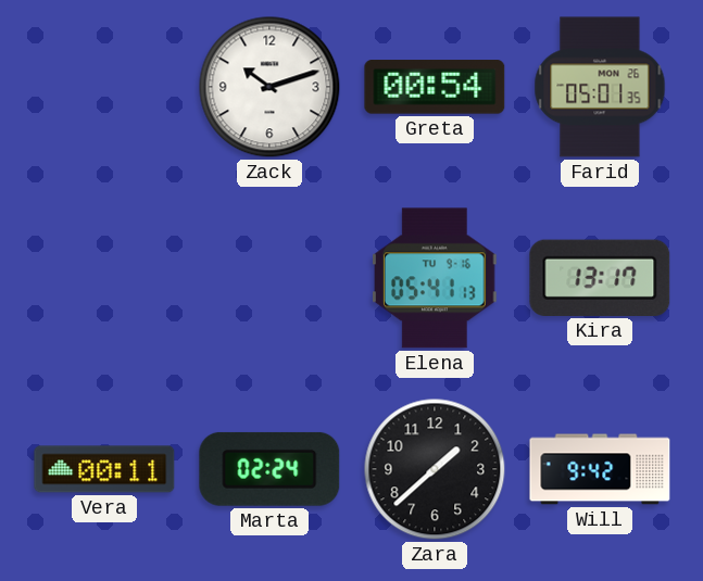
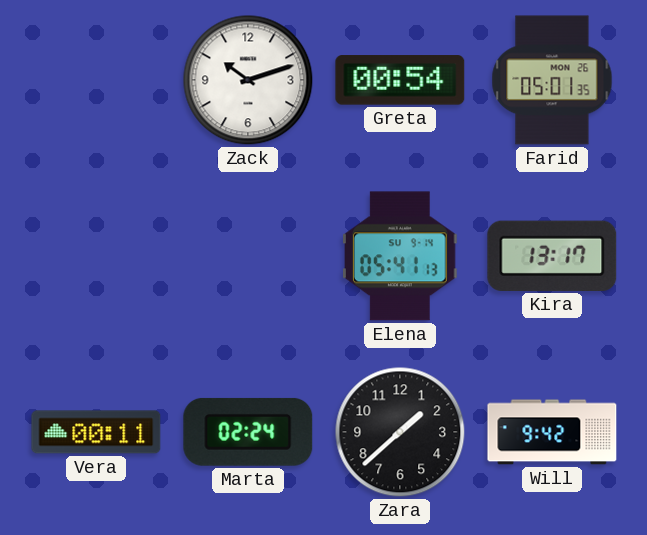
Elena date: TU 9-16 -> SU 9-14
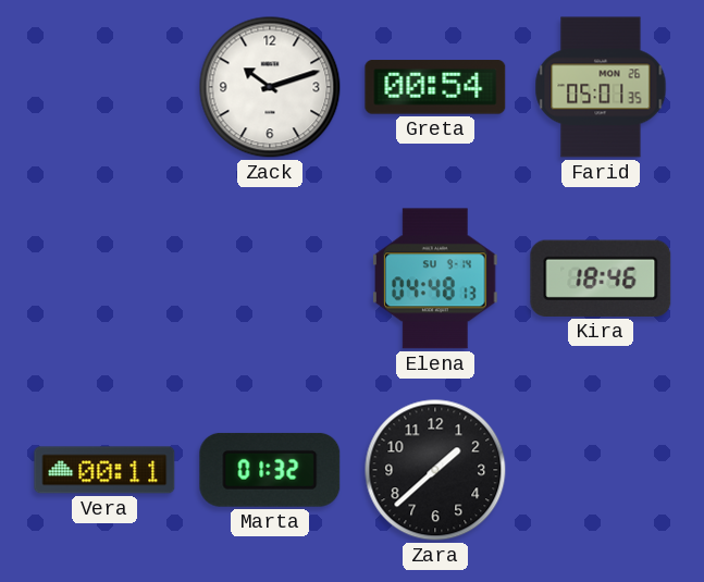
Elena: 05:41 -> 04:48
Kira: 13:17 -> 18:46
Marta: 02:24 -> 01:32
Will: 9:42 -> none
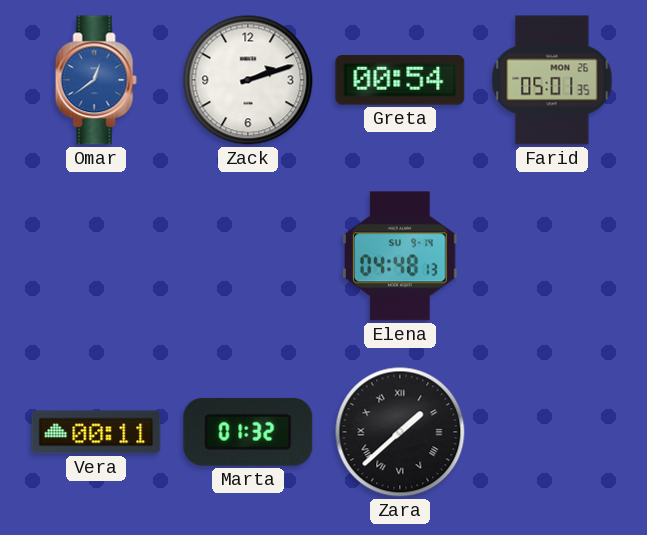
Omar: none -> 12:39
Zack: 10:12 -> 2:12
Kira: 18:46 -> none
Zara numerals: Arabic -> Roman
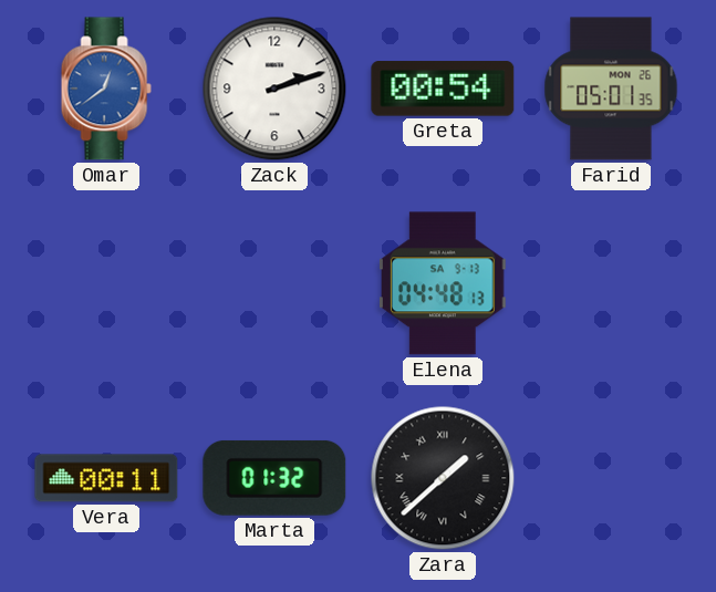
Elena date: SU 9-14 -> SA 9-13
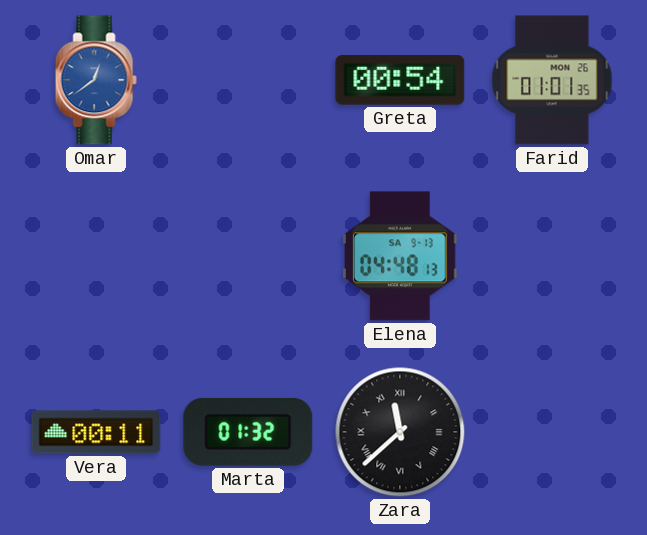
Zack: 2:12 -> none
Farid: 05:01 -> 01:01
Zara: 1:38 -> 11:38
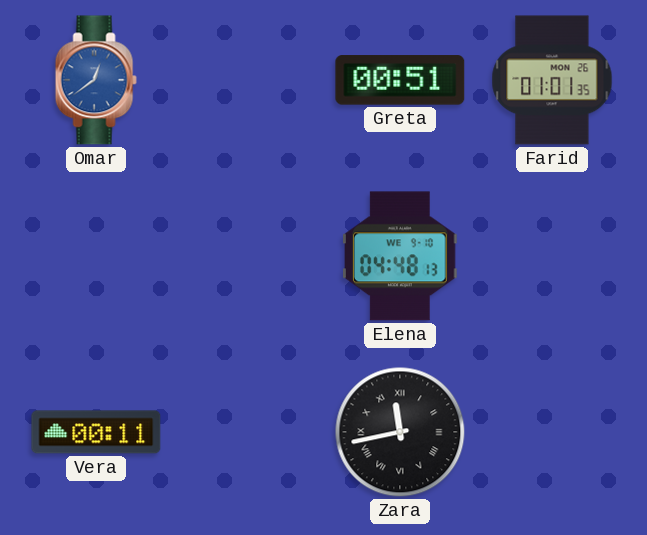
Greta: 00:54 -> 00:51
Elena date: SA 9-13 -> WE 9-10
Marta: 01:32 -> none
Zara: 11:38 -> 11:43
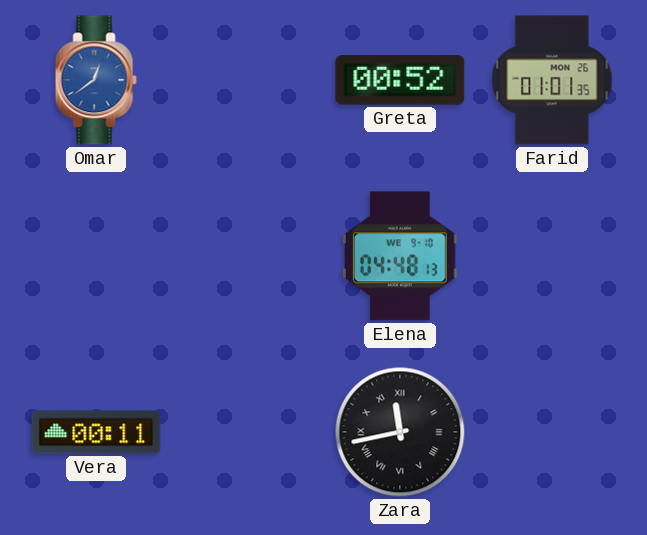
Greta: 00:51 -> 00:52
